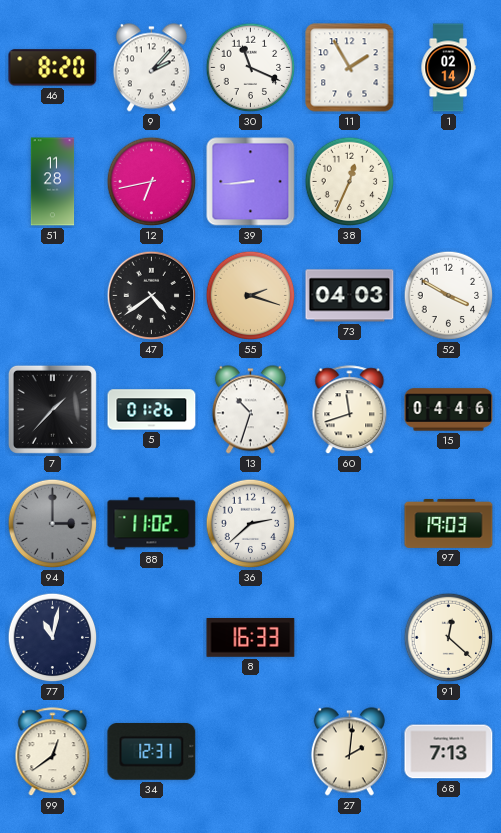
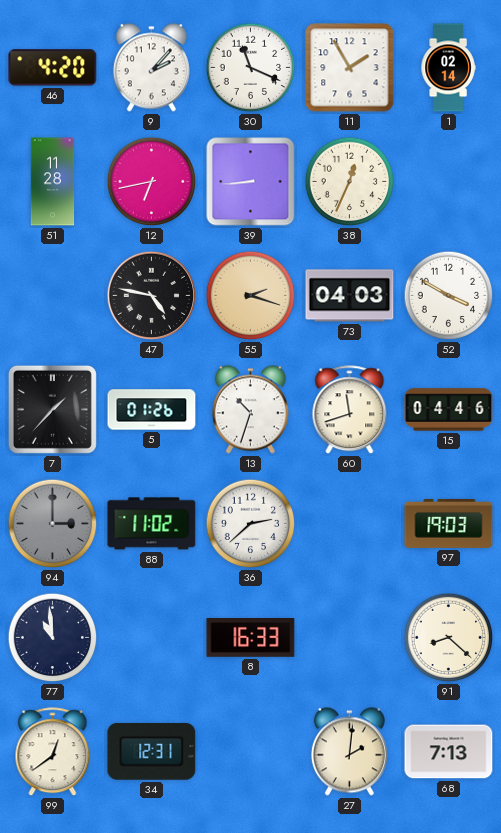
46: 8:20 -> 4:20
47: 4:39 -> 4:47
77: 11:02 -> 10:59
91: 12:22 -> 8:22
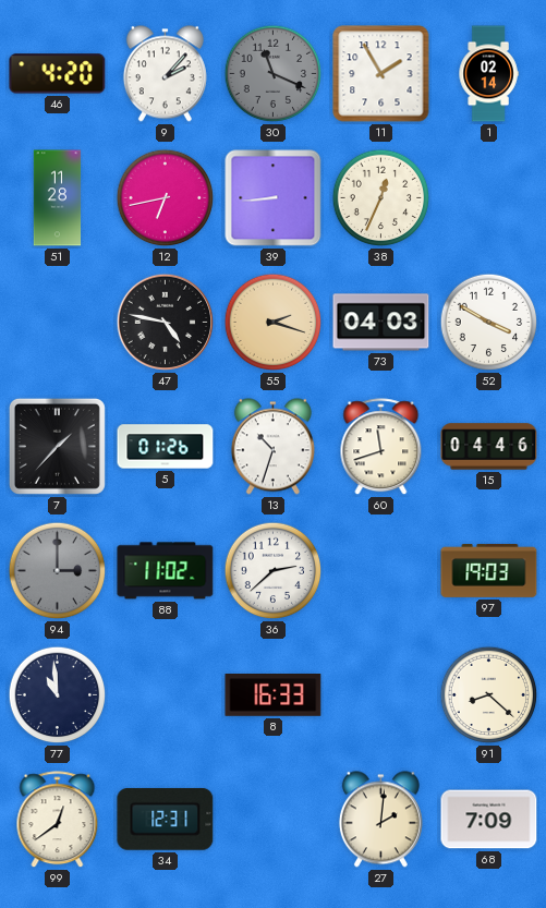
30 dial: white -> grey
68: 7:13 -> 7:09
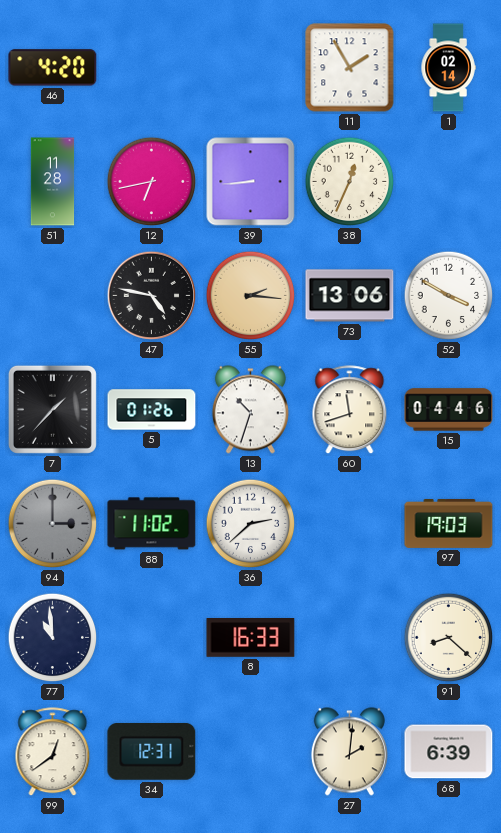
9: 2:07 -> none
30: 11:19 -> none
55: 2:18 -> 2:16
73: 04:03 -> 13:06
68: 7:09 -> 6:39
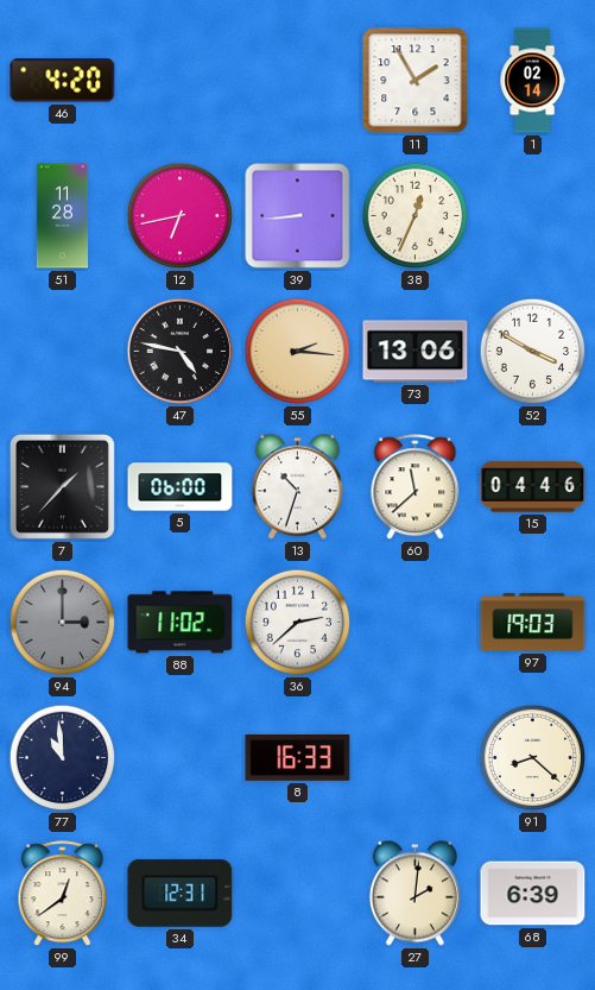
5: 01:26 -> 06:00
60: 11:42 -> 11:38
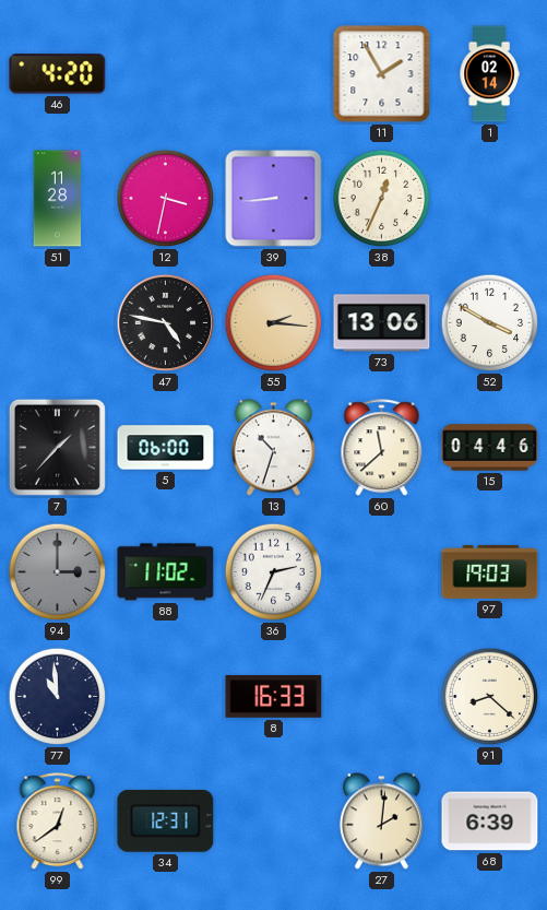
12: 6:43 -> 3:32
36: 2:38 -> 2:34
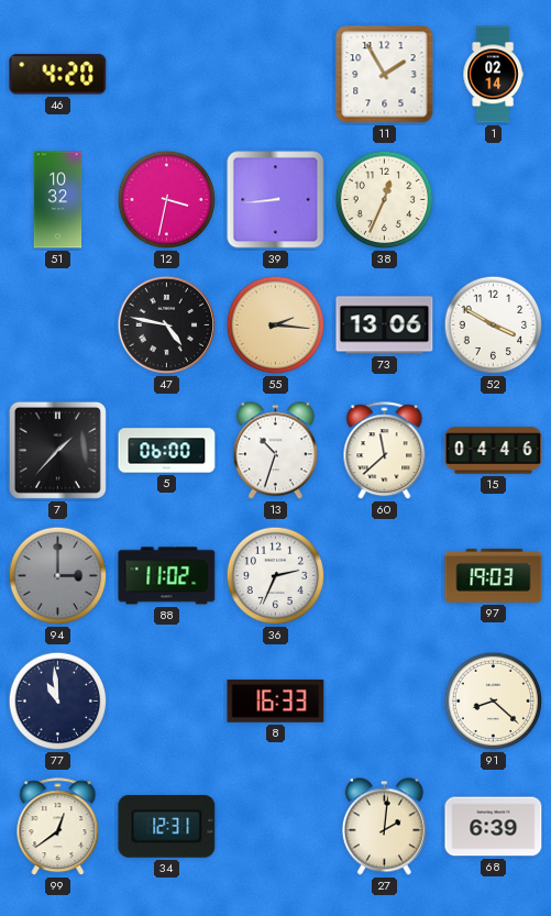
51: 11:28 -> 10:32
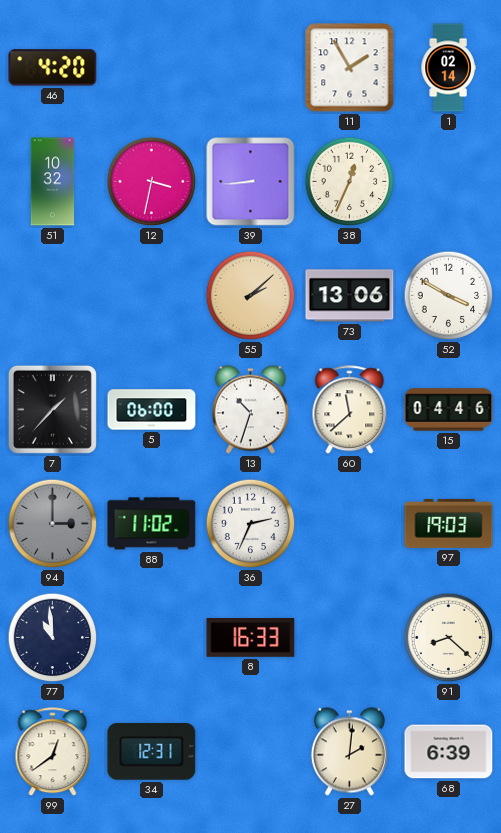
47: 4:47 -> none
55: 2:16 -> 2:08
